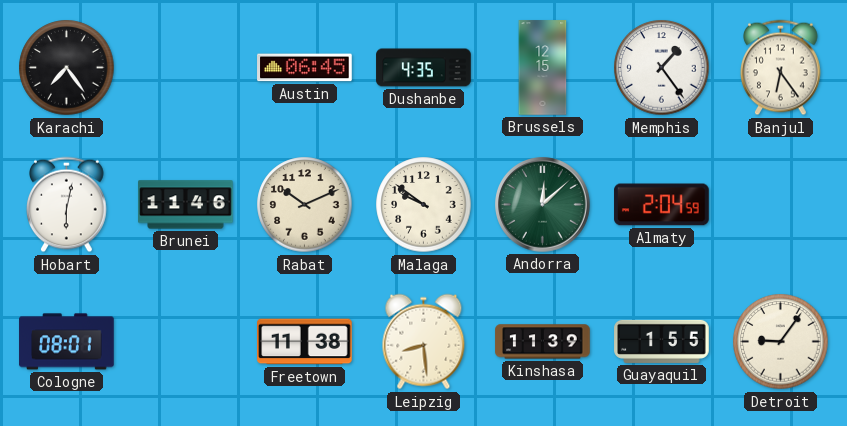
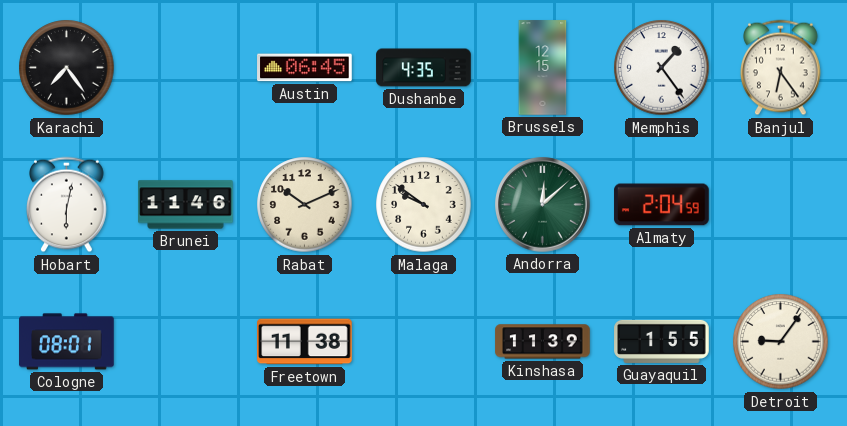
Leipzig: 8:29 -> none
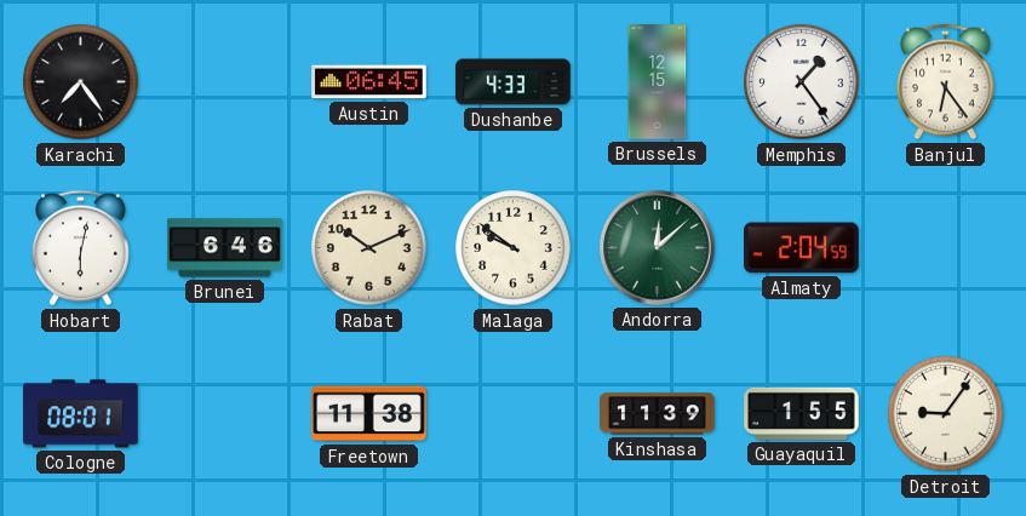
Dushanbe: 4:35 -> 4:33
Brunei: 11:46 -> 6:46
